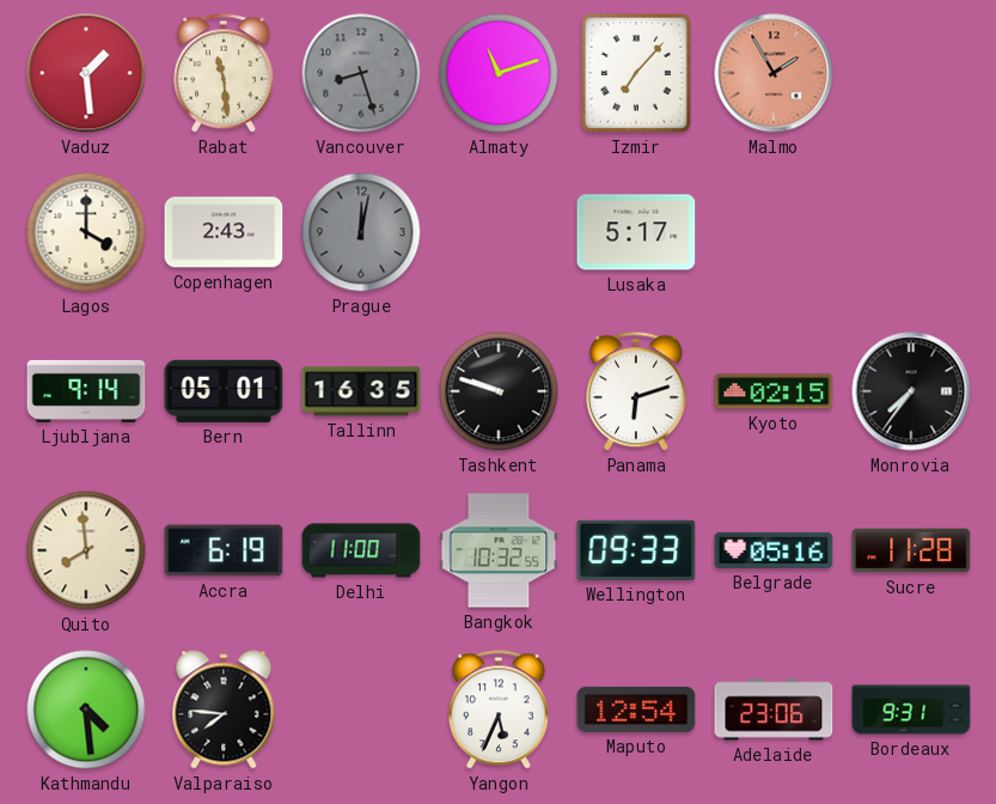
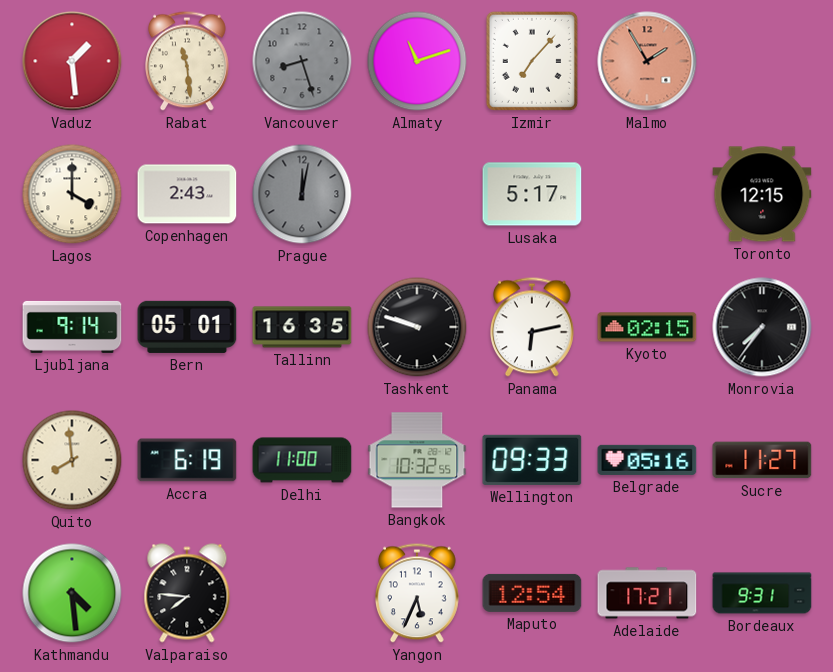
Toronto: none -> 12:15
Panama: 6:12 -> 6:13
Sucre: 11:28 -> 11:27
Adelaide: 23:06 -> 17:21
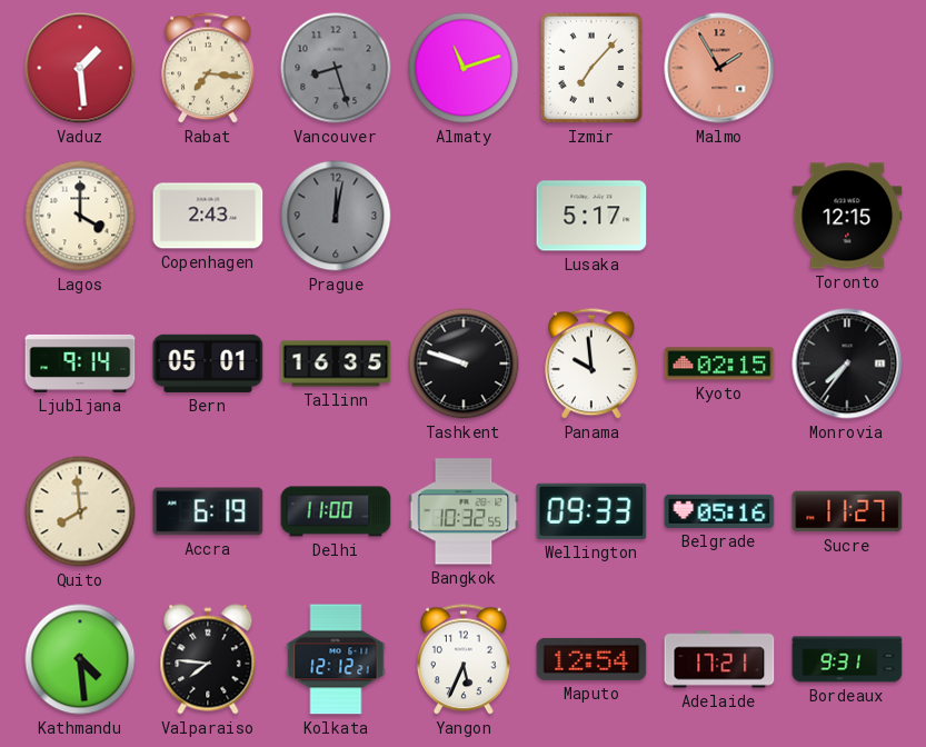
Rabat: 11:29 -> 7:16
Panama: 6:13 -> 9:59
Kolkata: none -> 12:12
